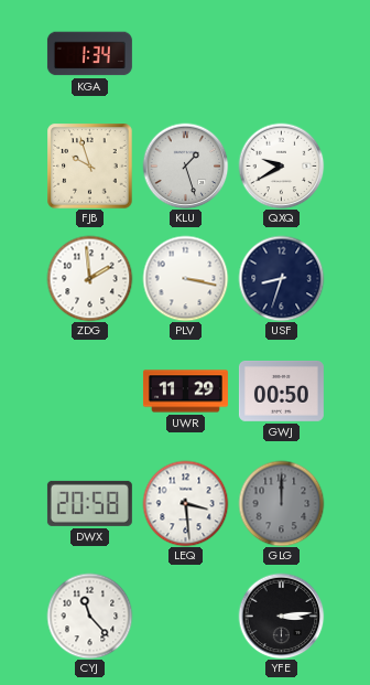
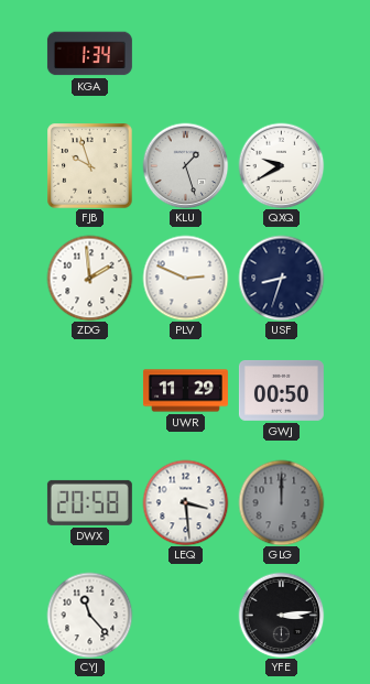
PLV: 3:17 -> 2:49
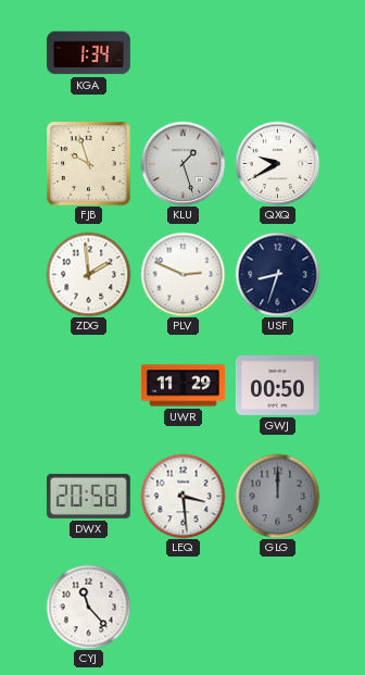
YFE: 3:14 -> none
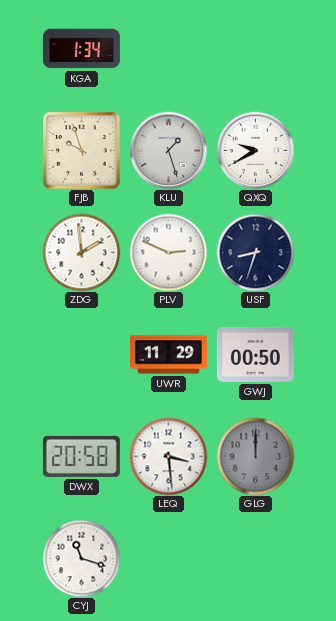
CYJ: 11:23 -> 11:18
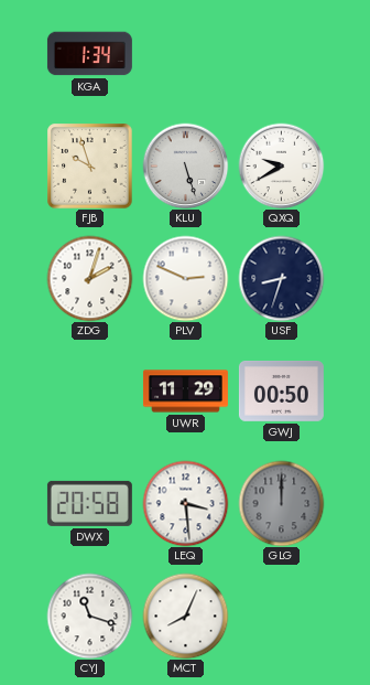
KLU: 1:27 -> 5:27
ZDG: 1:59 -> 2:03
MCT: none -> 8:04
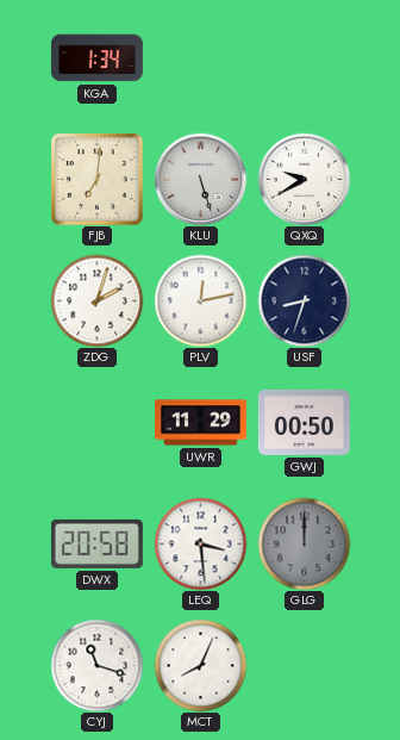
FJB: 9:57 -> 7:01
PLV: 2:49 -> 12:13
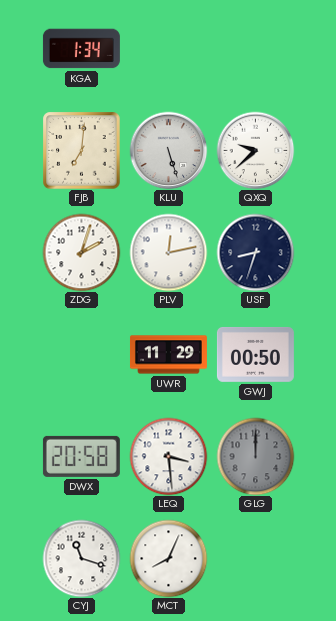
QXQ: 9:40 -> 9:38
